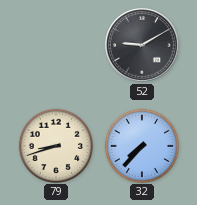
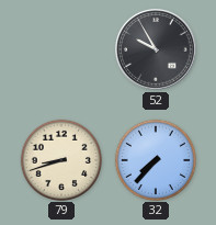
52: 9:10 -> 9:55
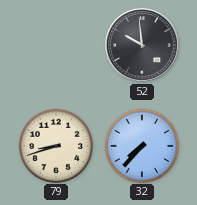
52: 9:55 -> 9:59
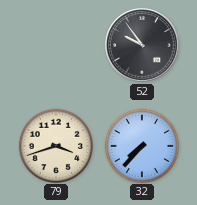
52: 9:59 -> 9:54
79: 8:42 -> 3:42
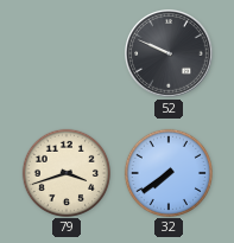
52: 9:54 -> 9:49
32: 7:37 -> 7:39
